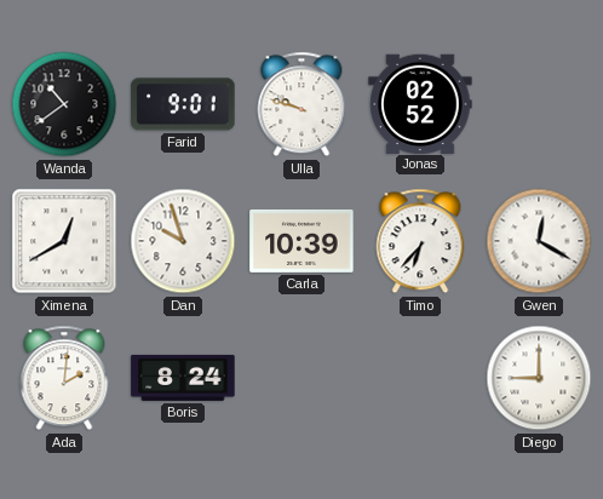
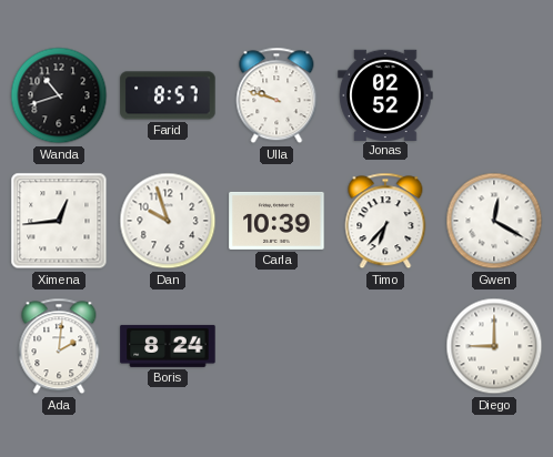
Wanda: 10:39 -> 10:42
Farid: 9:01 -> 8:57
Ximena: 12:40 -> 12:44
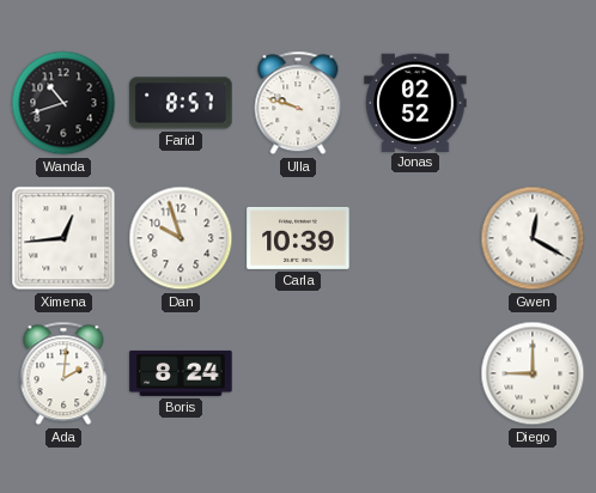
Timo: 6:37 -> none
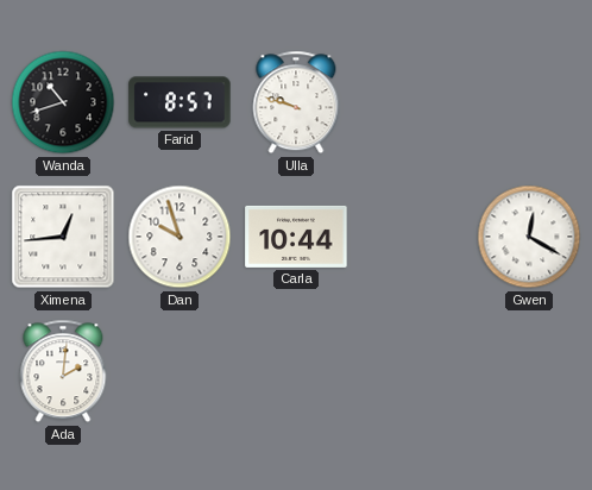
Jonas: 02:52 -> none
Carla: 10:39 -> 10:44
Boris: 8:24 -> none
Diego: 9:00 -> none
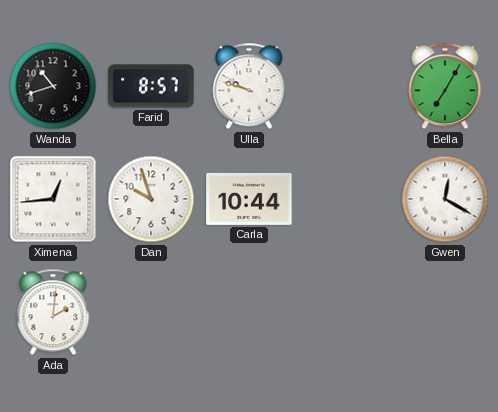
Bella: none -> 7:05
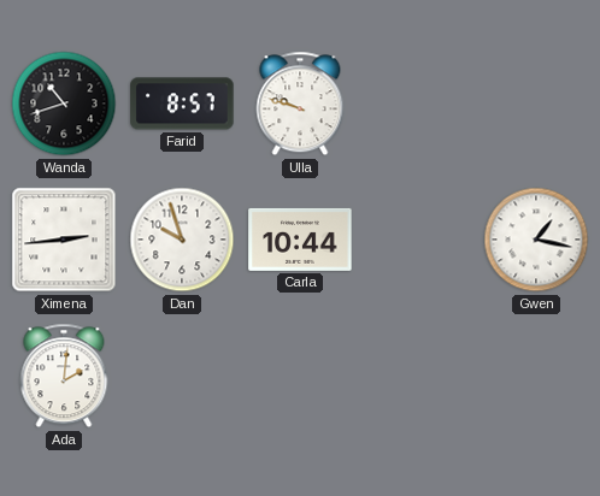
Bella: 7:05 -> none
Ximena: 12:44 -> 2:44
Gwen: 12:20 -> 1:17
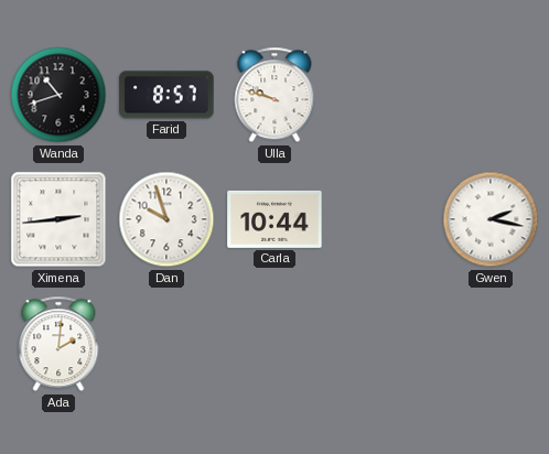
Gwen: 1:17 -> 2:17
